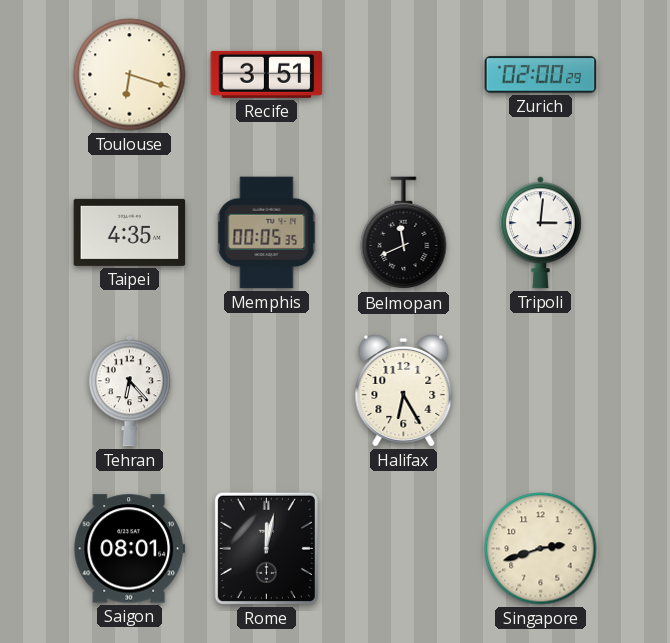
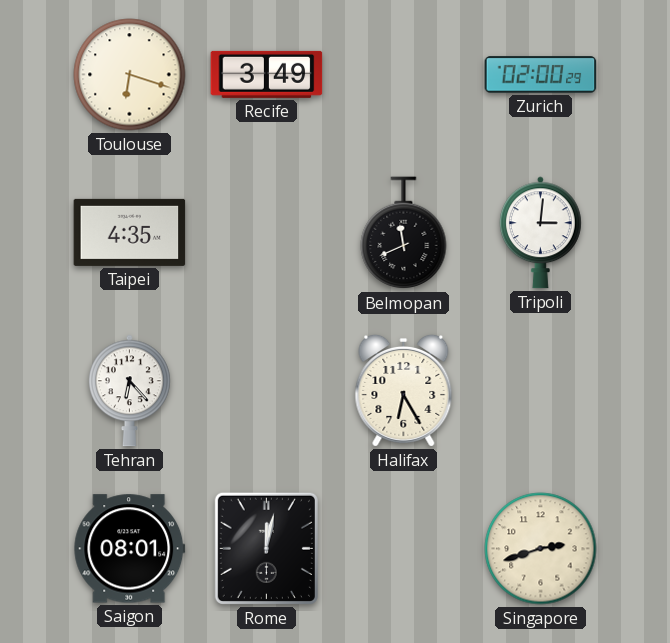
Recife: 3:51 -> 3:49
Memphis: 00:05 -> none
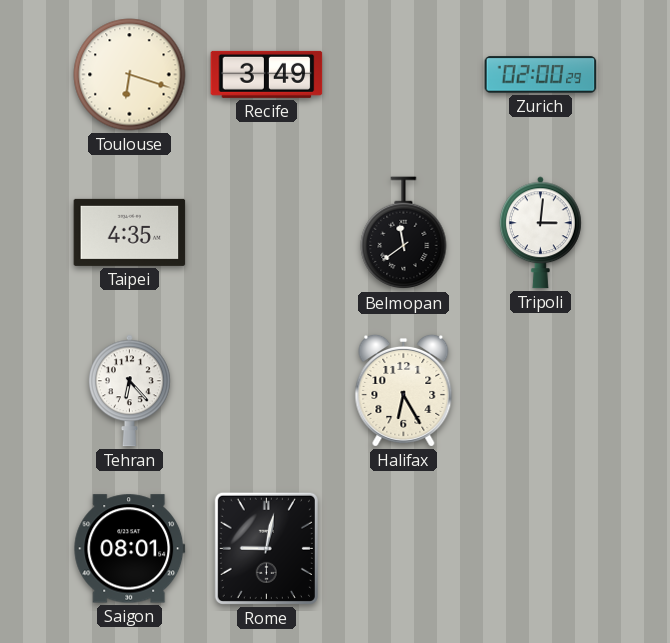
Belmopan: 11:41 -> 11:39
Rome: 12:02 -> 9:02
Singapore: 2:42 -> none
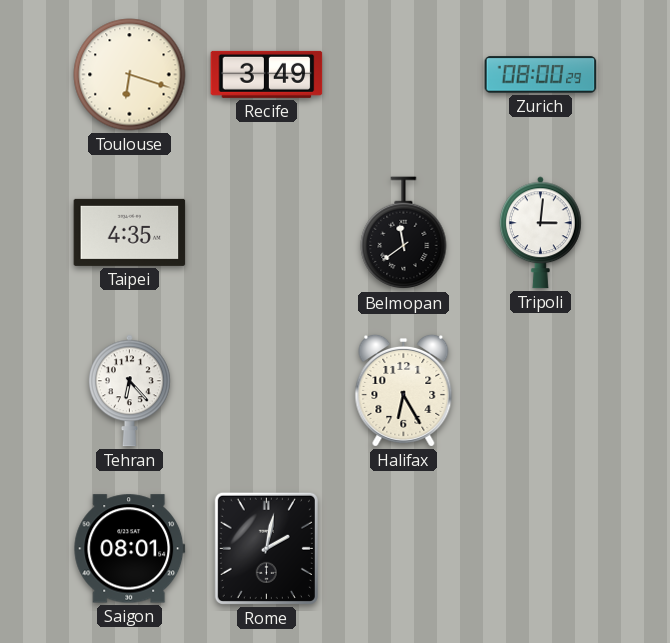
Zurich: 02:00 -> 08:00
Rome: 9:02 -> 2:02
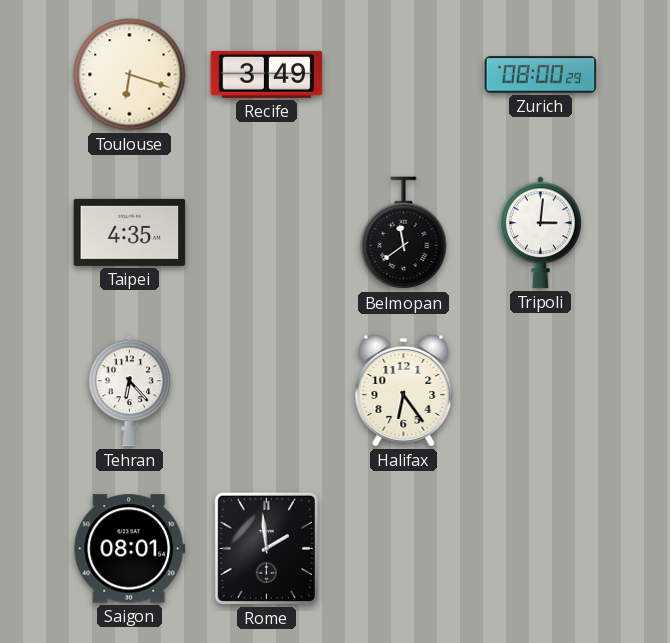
Halifax: 6:25 -> 6:24
Rome: 2:02 -> 1:59
